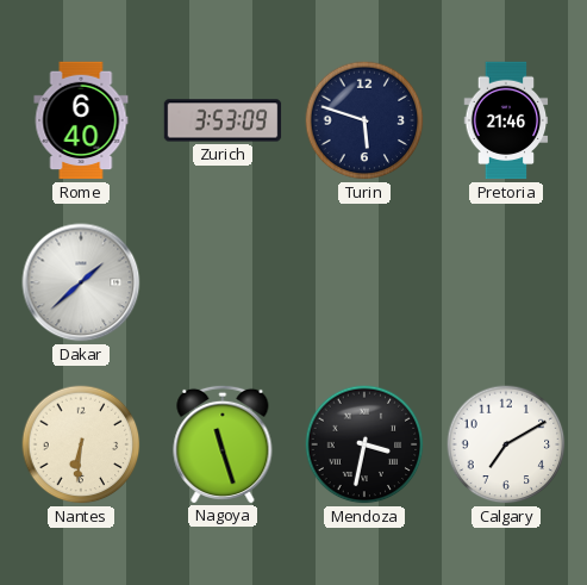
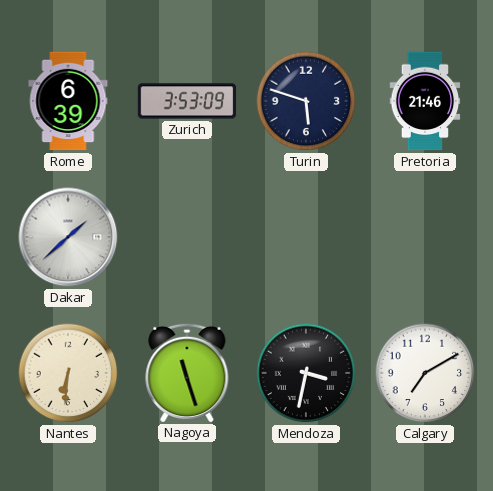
Rome: 6:40 -> 6:39
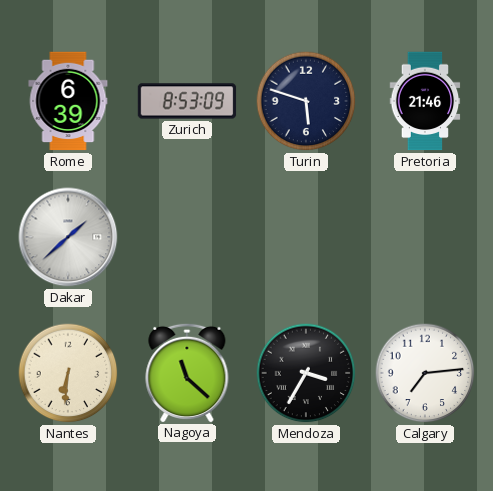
Zurich: 3:53 -> 8:53
Nagoya: 11:27 -> 11:22
Mendoza: 3:32 -> 3:35
Calgary: 7:10 -> 7:14
